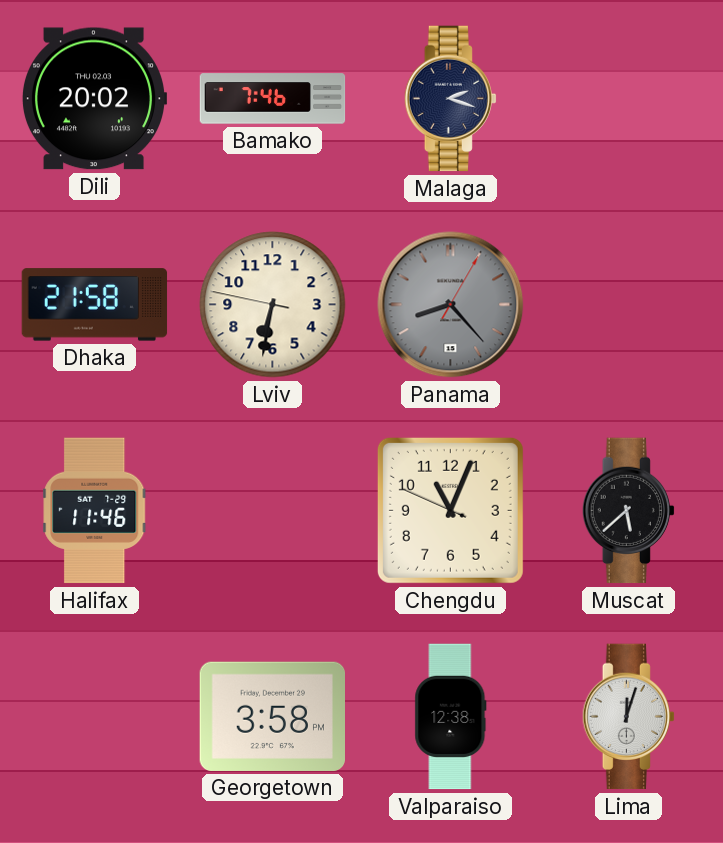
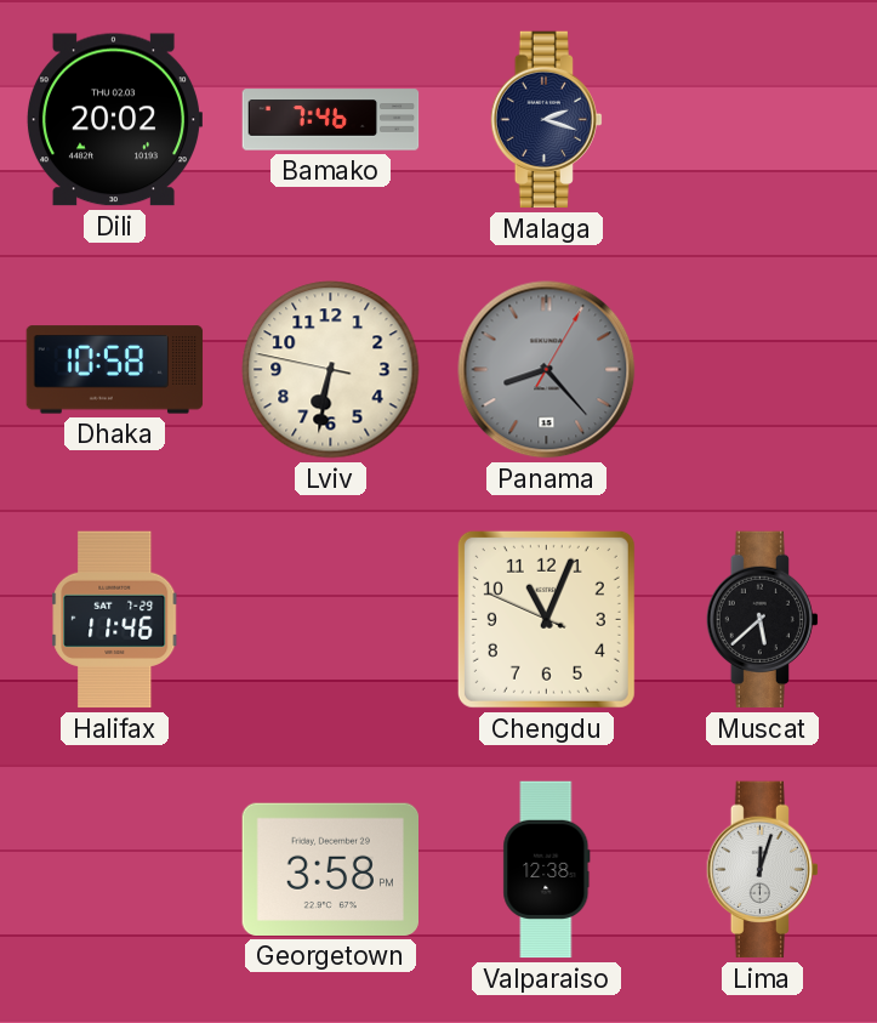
Dhaka: 21:58 -> 10:58
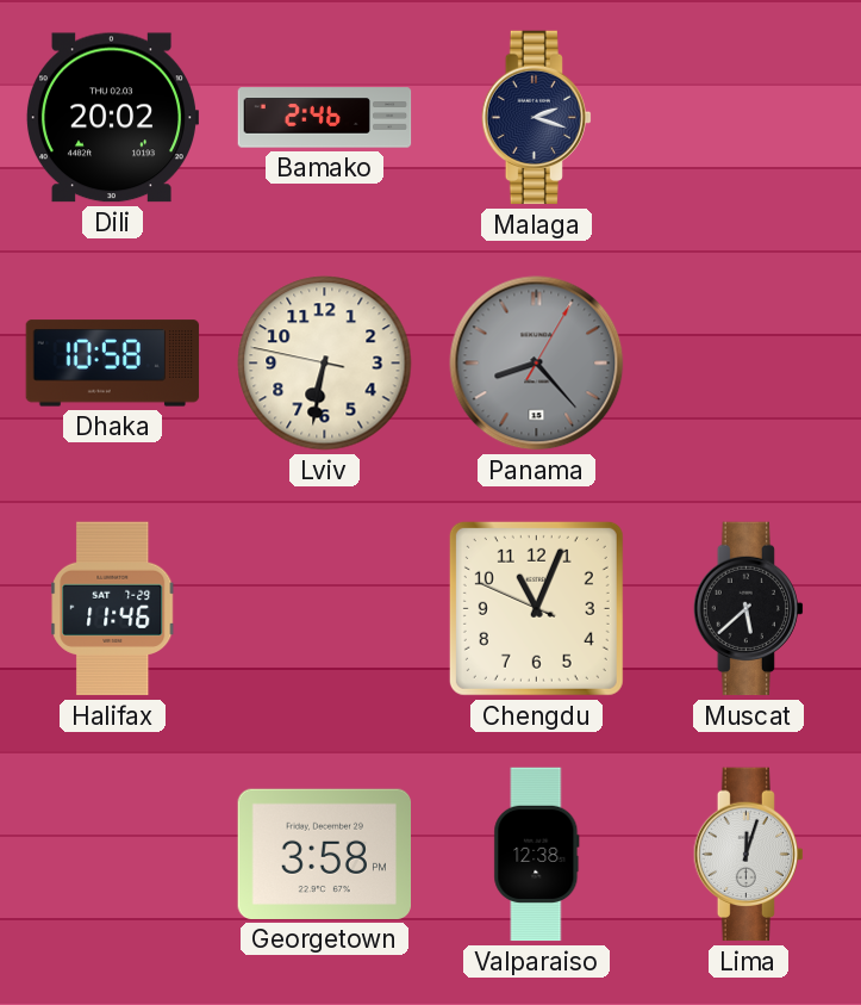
Bamako: 7:46 -> 2:46
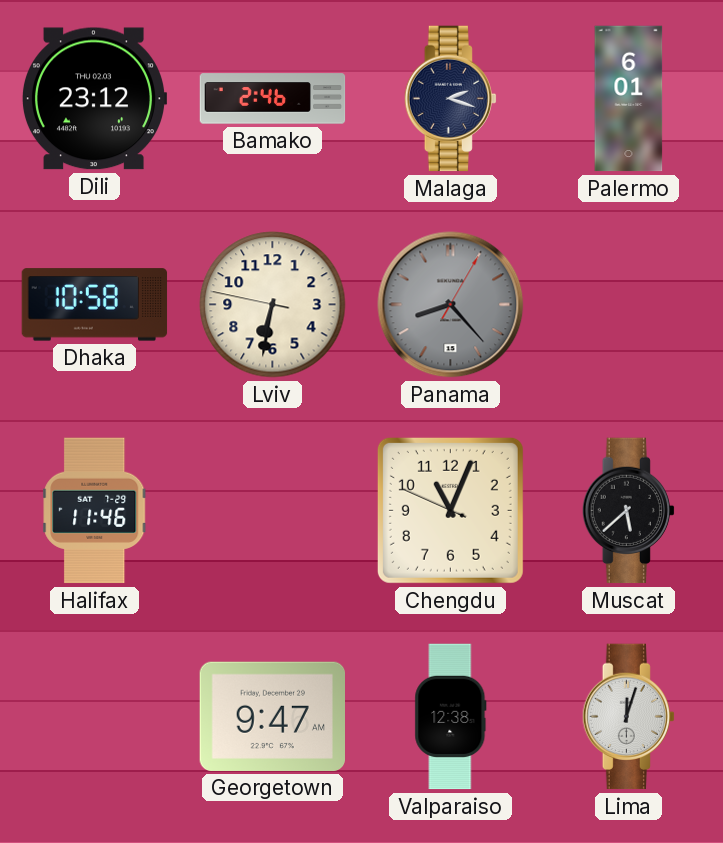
Dili: 20:02 -> 23:12
Palermo: none -> 6:01
Georgetown: 3:58 -> 9:47
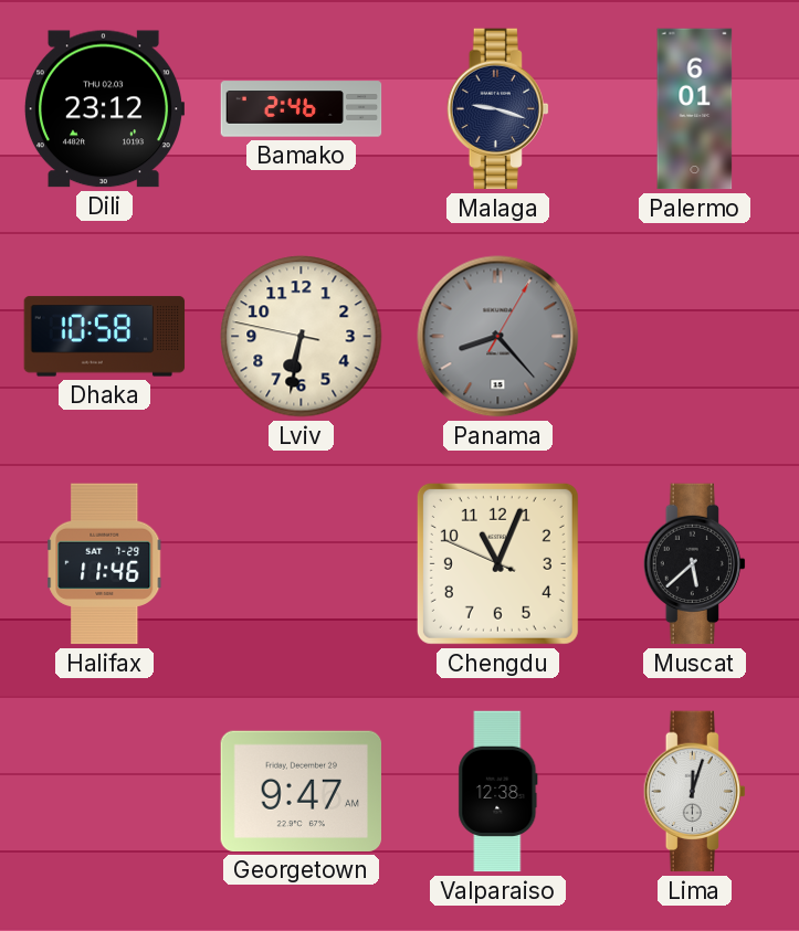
Malaga: 2:18 -> 9:18
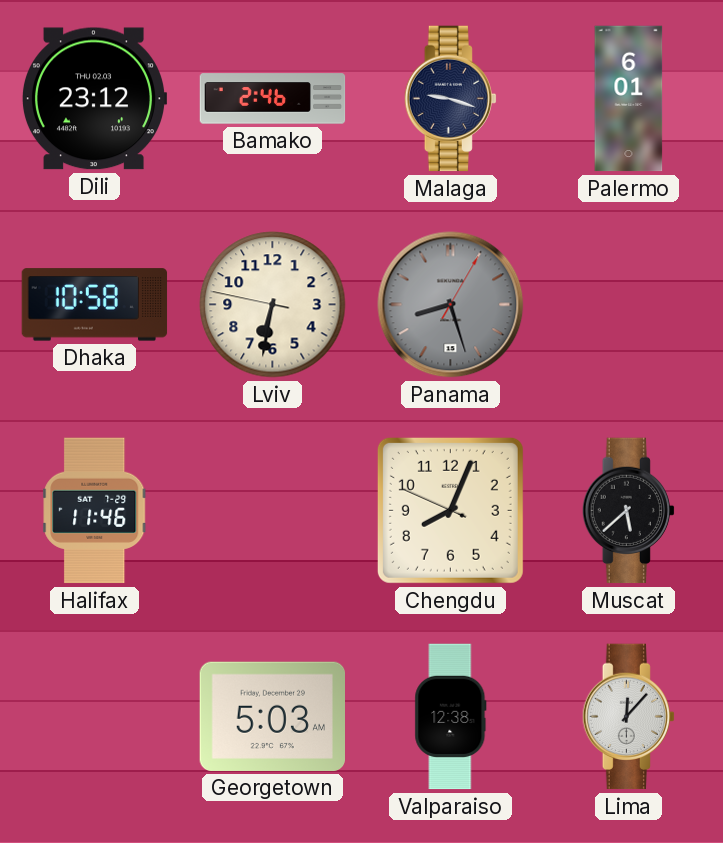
Panama: 8:23 -> 8:27
Chengdu: 11:03 -> 8:03
Georgetown: 9:47 -> 5:03
Lima: 12:03 -> 12:07
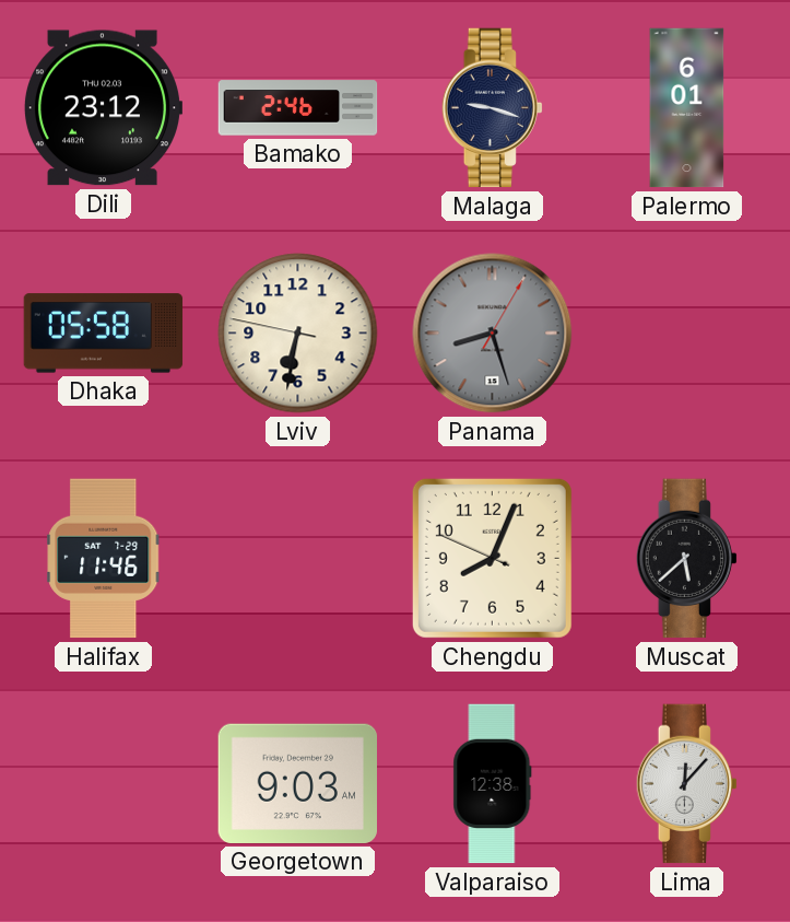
Dhaka: 10:58 -> 05:58
Georgetown: 5:03 -> 9:03
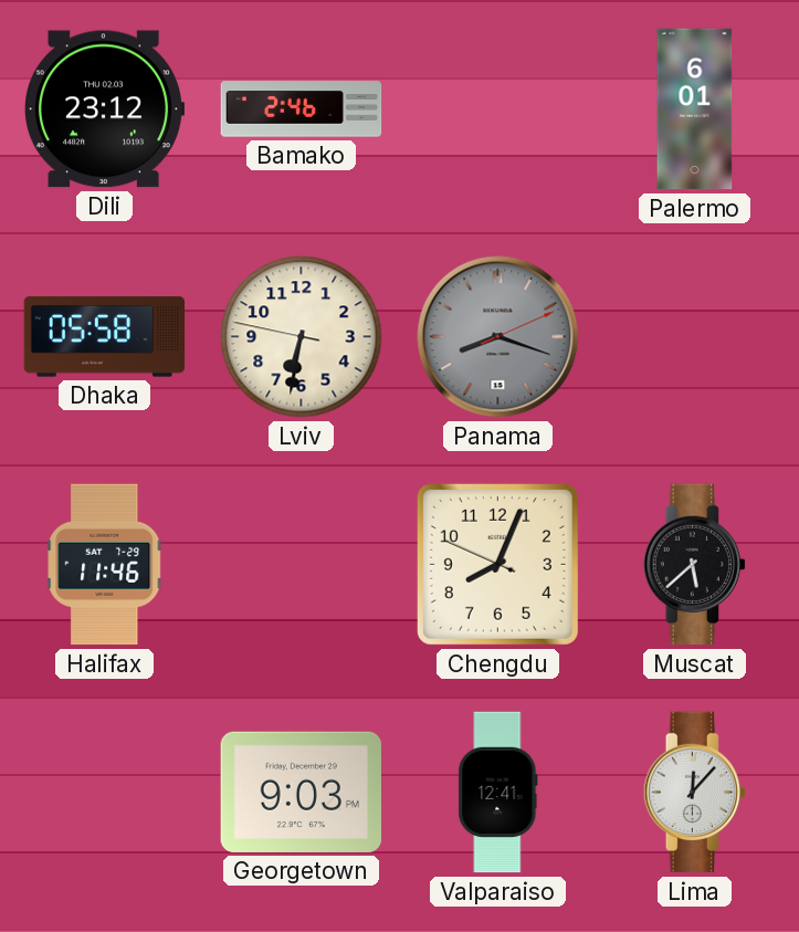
Malaga: 9:18 -> none
Panama: 8:27 -> 8:18
Georgetown: 9:03 AM -> 9:03 PM
Valparaiso: 12:38 -> 12:41
